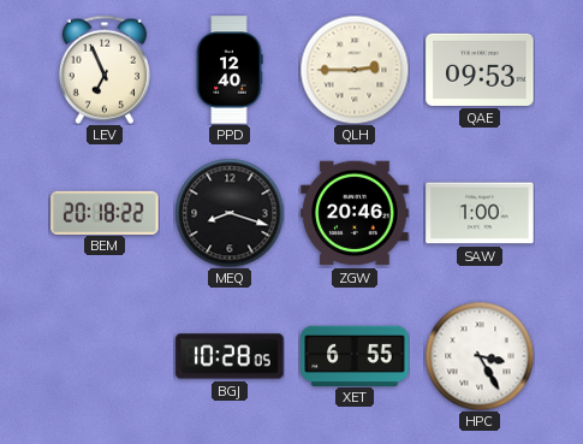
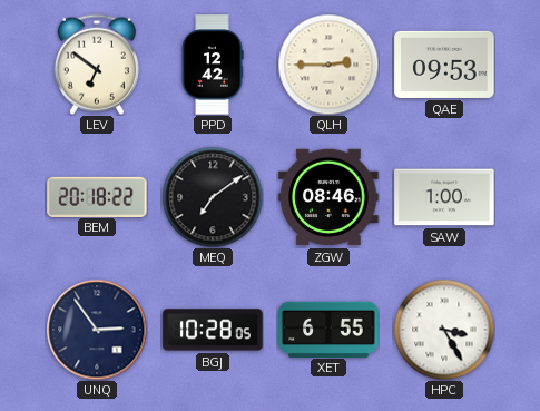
LEV: 6:56 -> 6:51
PPD: 12:40 -> 12:42
MEQ: 8:18 -> 7:09
ZGW: 20:46 -> 08:46
UNQ: none -> 2:54
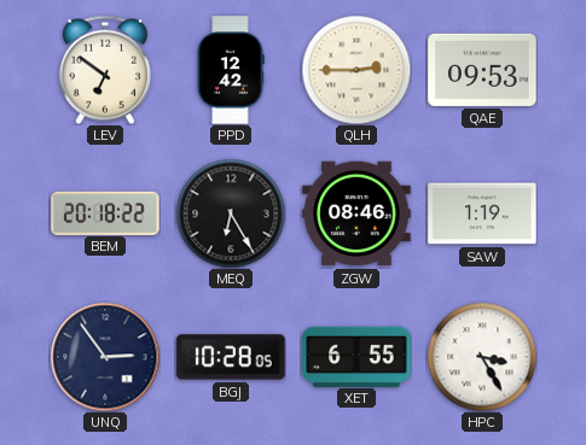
MEQ: 7:09 -> 6:25
SAW: 1:00 -> 1:19
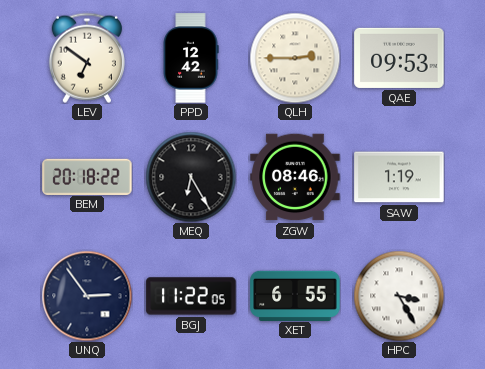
BGJ: 10:28 -> 11:22
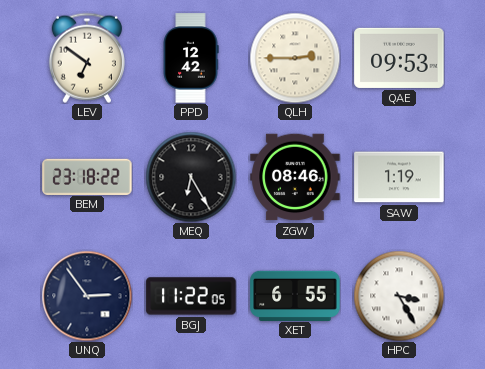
BEM: 20:18 -> 23:18
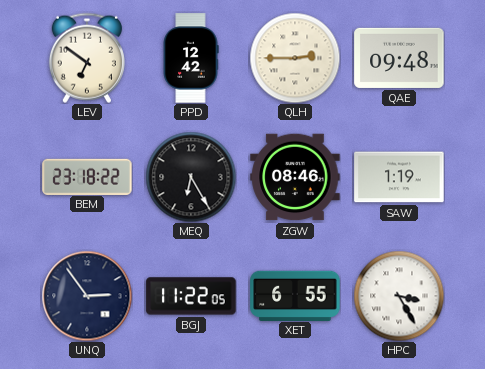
QAE: 09:53 -> 09:48
